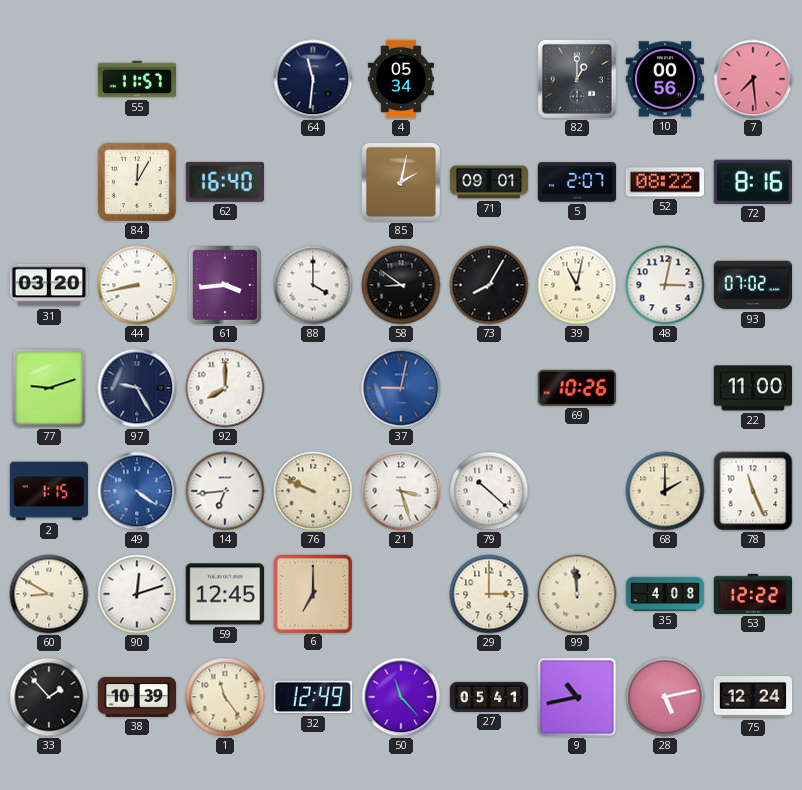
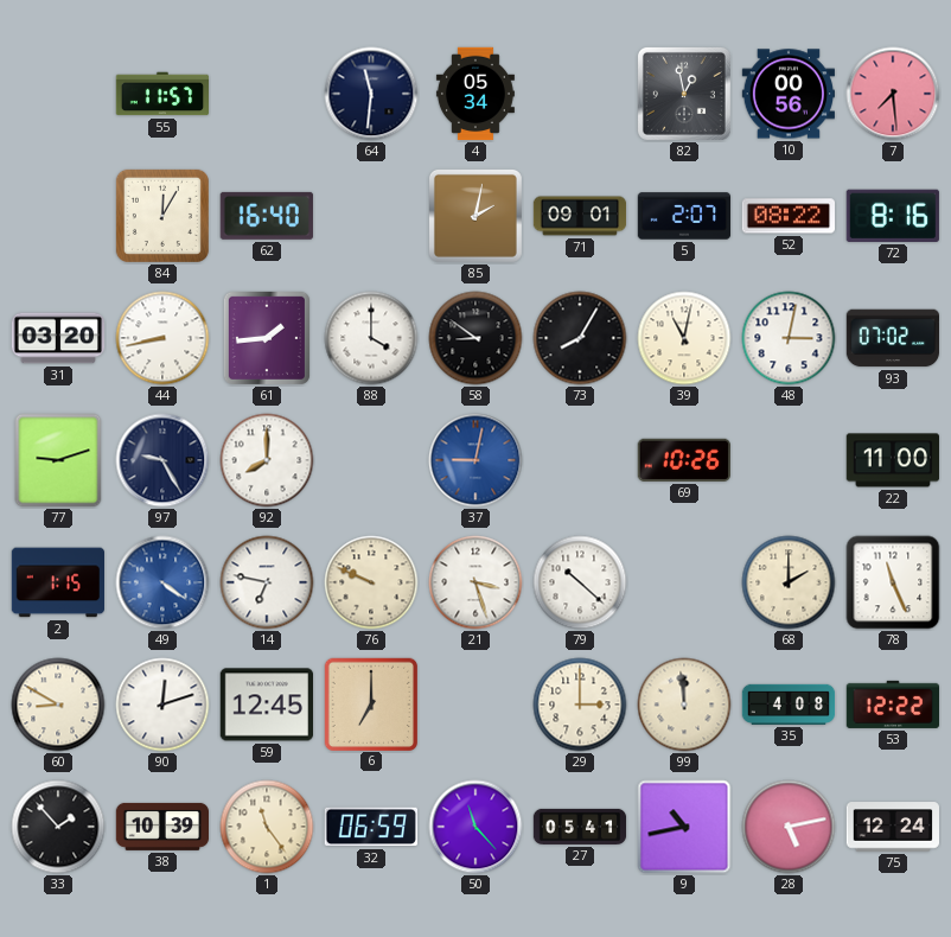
82: 1:00 -> 12:58
61: 3:44 -> 1:44
14: 6:44 -> 6:47
32: 12:49 -> 06:59
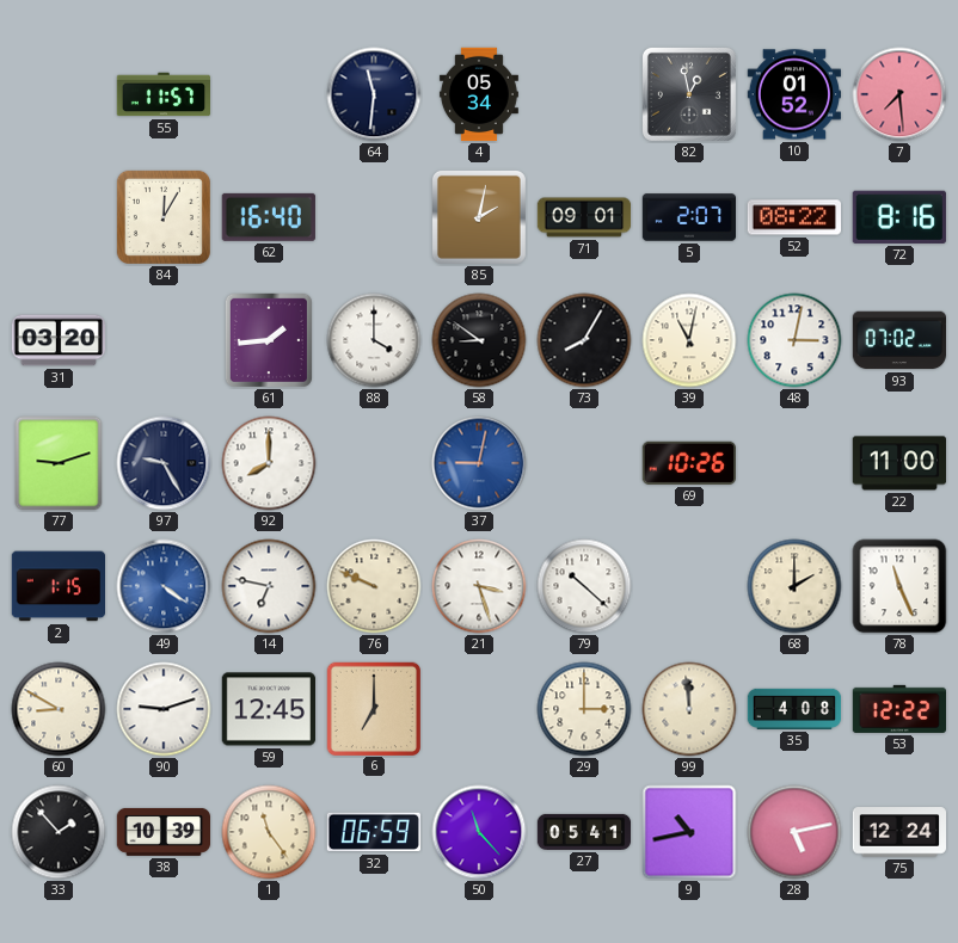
10: 00:56 -> 01:52
44: 8:43 -> none
90: 12:12 -> 9:12
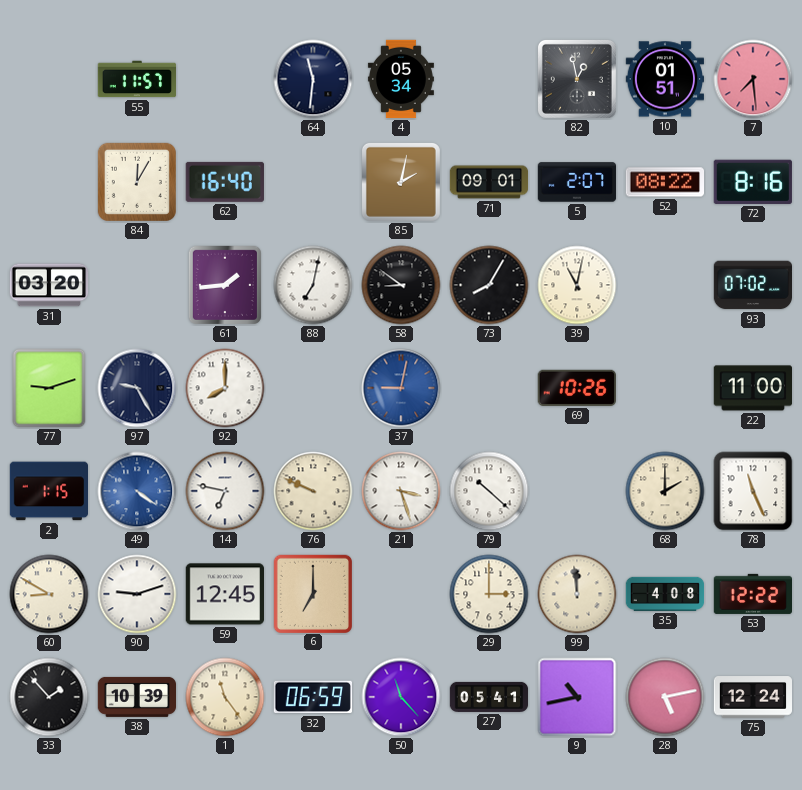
10: 01:52 -> 01:51
88: 4:00 -> 7:02
48: 3:02 -> none
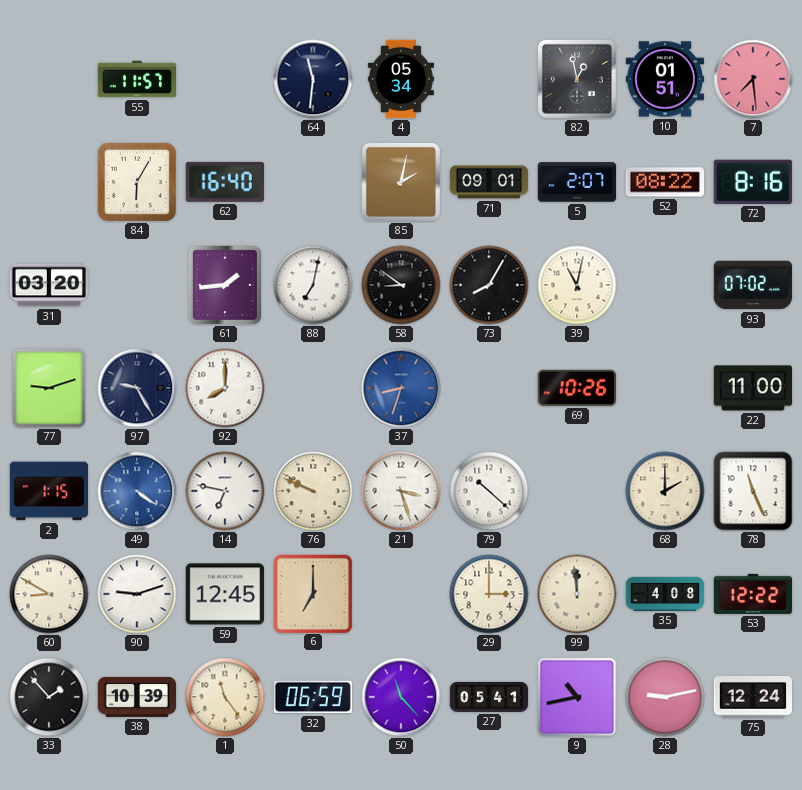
84: 12:05 -> 6:05
37: 9:02 -> 8:33
28: 5:13 -> 9:13
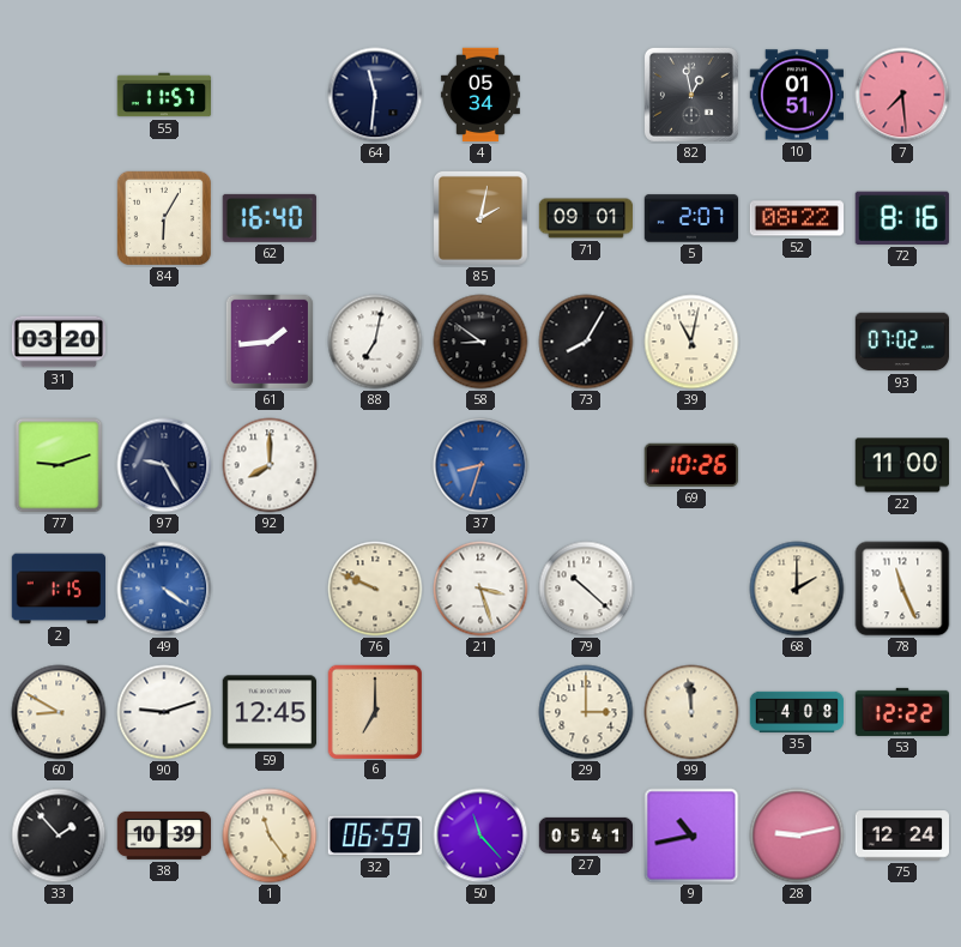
14: 6:47 -> none
